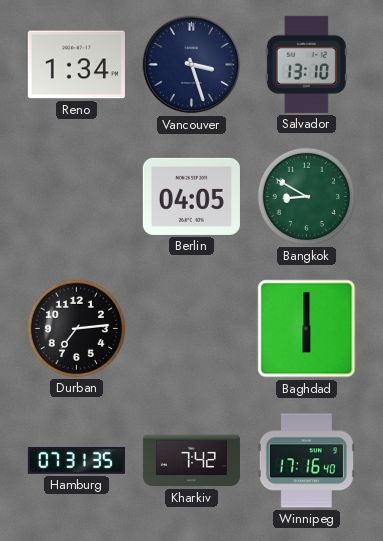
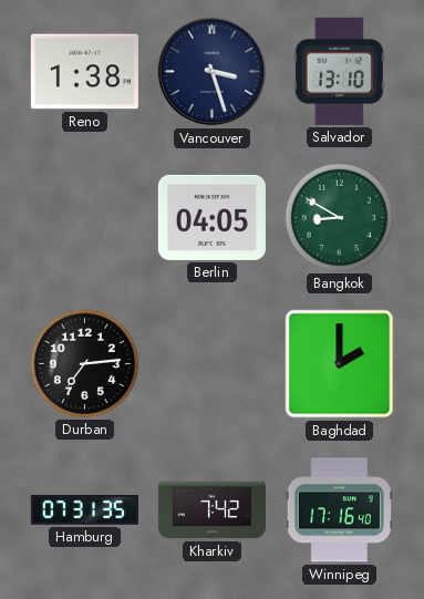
Reno: 1:34 -> 1:38
Baghdad: 6:00 -> 2:00
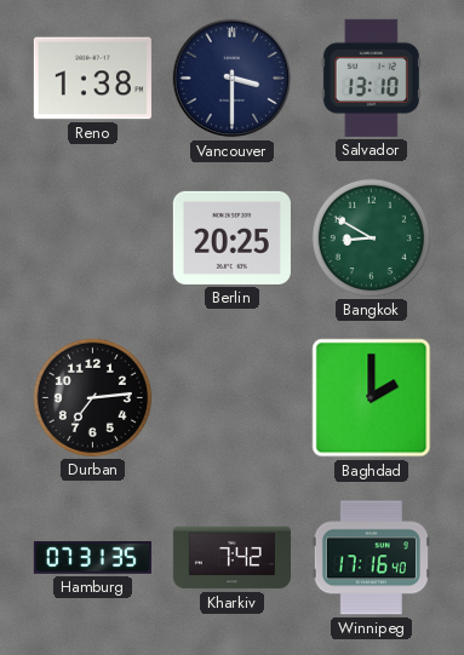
Vancouver: 3:27 -> 3:30
Berlin: 04:05 -> 20:25
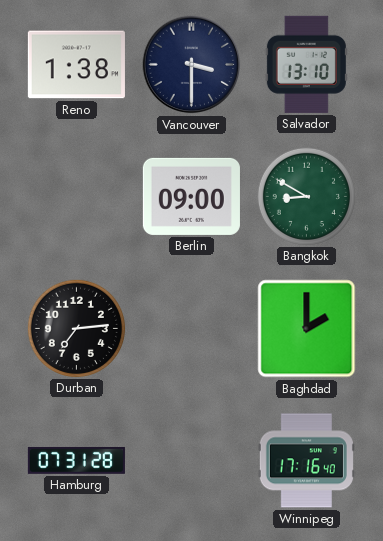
Berlin: 20:25 -> 09:00
Hamburg: 07:31:35 -> 07:31:28
Kharkiv: 7:42 -> none
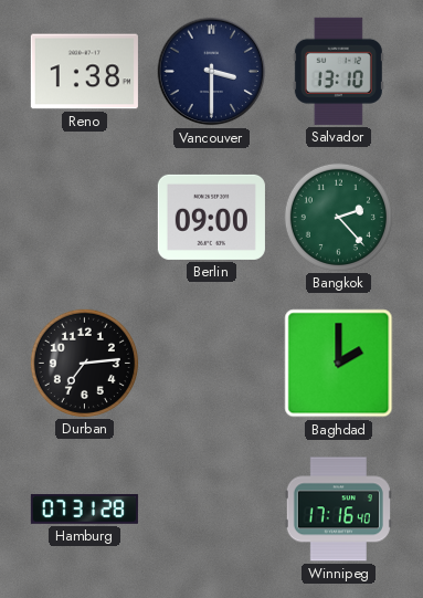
Bangkok: 8:50 -> 2:23
